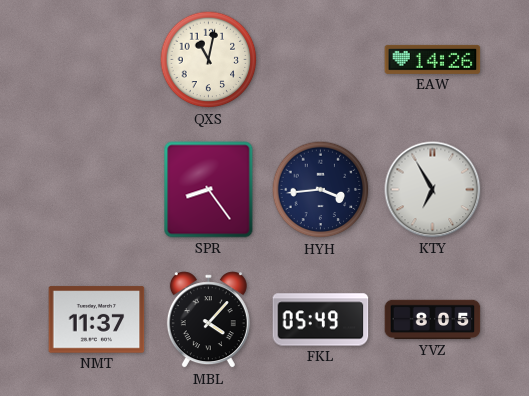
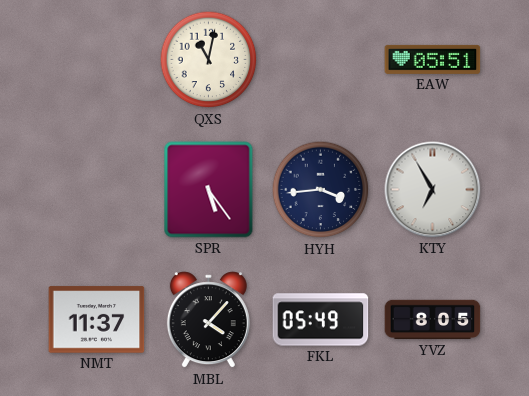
EAW: 14:26 -> 05:51
SPR: 8:24 -> 5:24
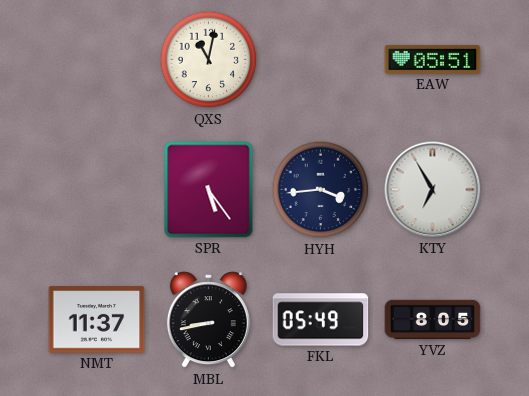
MBL: 4:07 -> 8:43
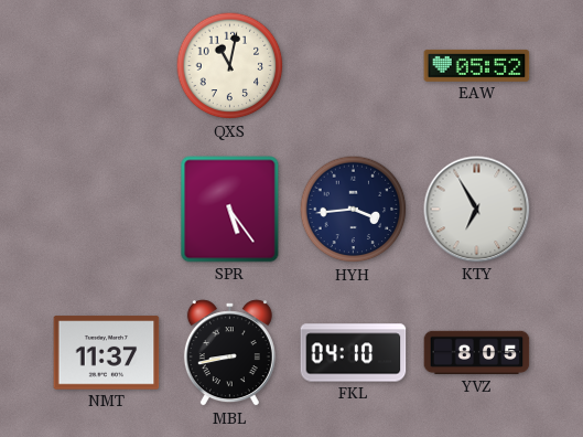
EAW: 05:51 -> 05:52
FKL: 05:49 -> 04:10
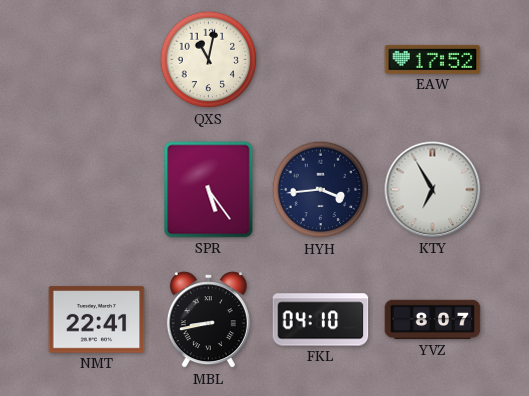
EAW: 05:52 -> 17:52
NMT: 11:37 -> 22:41
YVZ: 8:05 -> 8:07
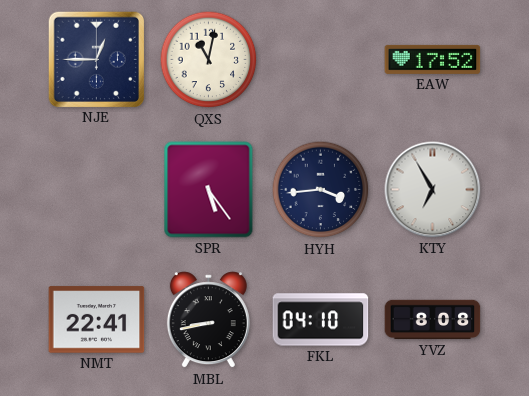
NJE: none -> 12:45
YVZ: 8:07 -> 8:08
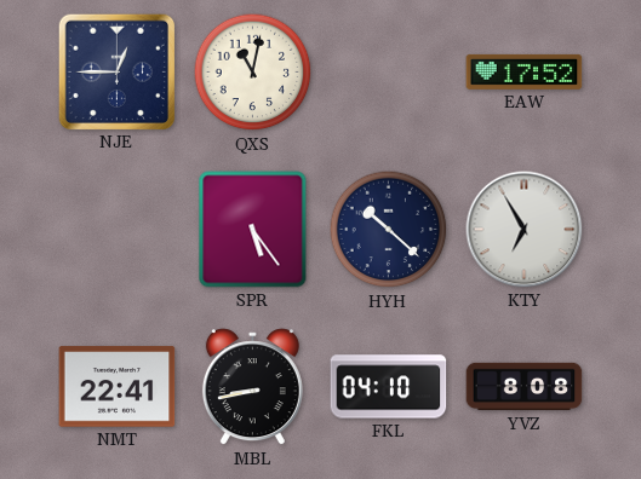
HYH: 3:44 -> 10:22
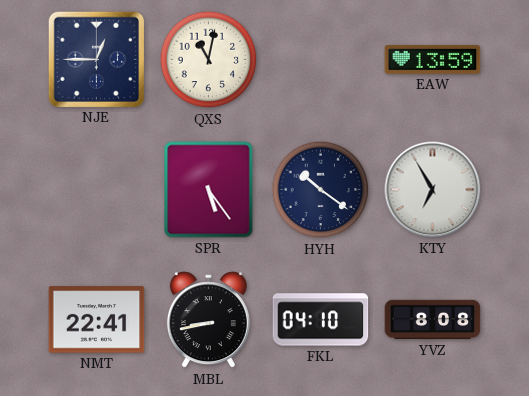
EAW: 17:52 -> 13:59
HYH: 10:22 -> 10:21
